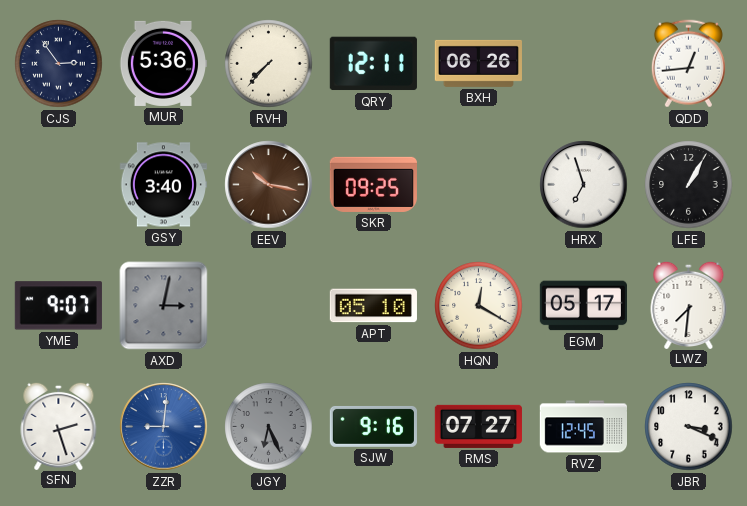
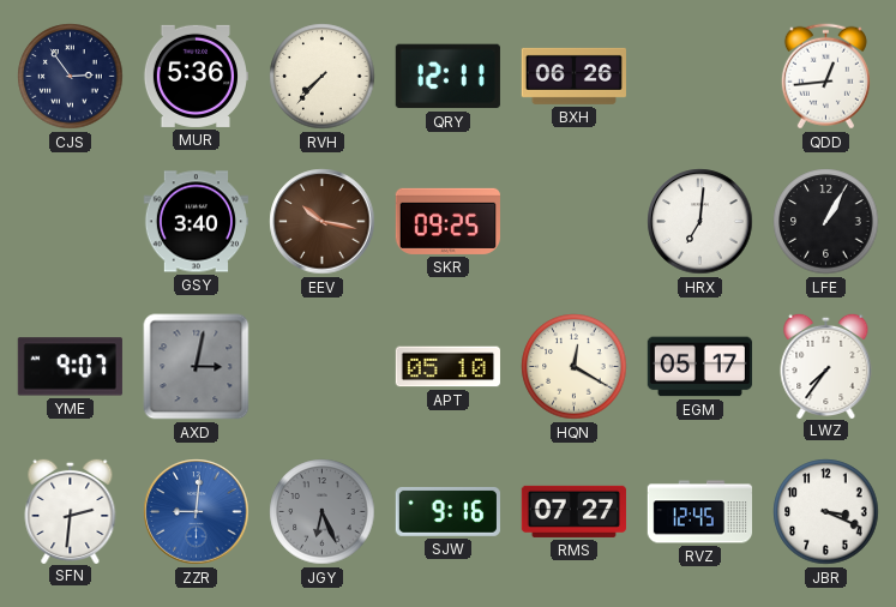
HRX: 6:57 -> 7:01
LWZ: 7:31 -> 7:36
SFN: 2:27 -> 2:31
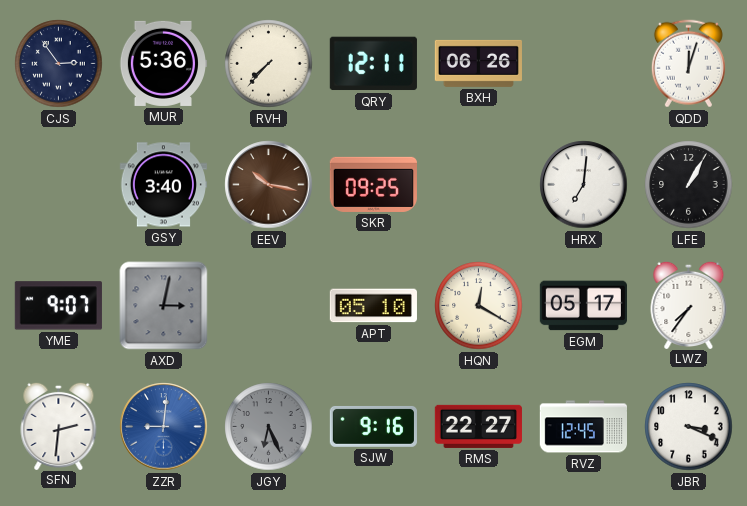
QDD: 12:44 -> 12:03
RMS: 07:27 -> 22:27
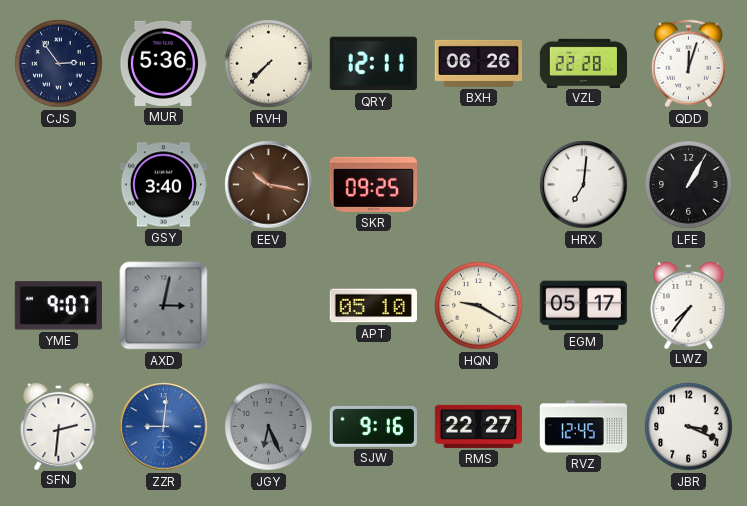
VZL: none -> 22:28
HQN: 12:20 -> 9:20
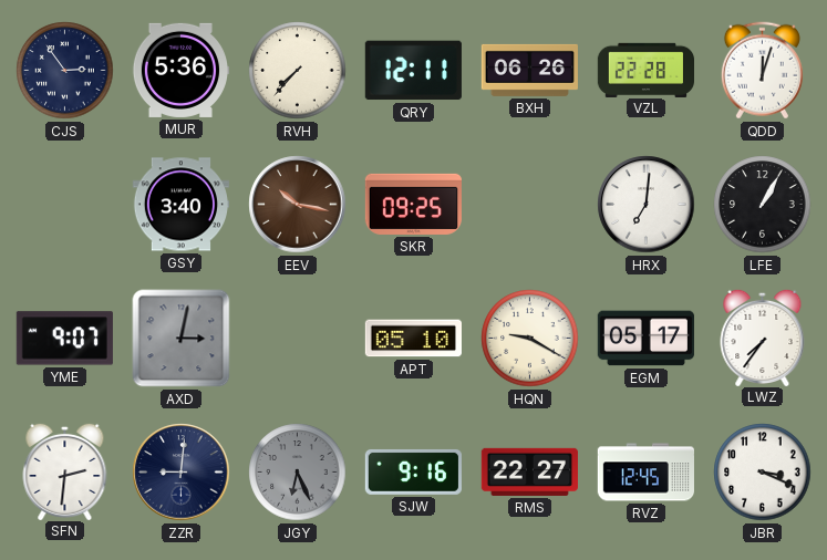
ZZR dial: blue -> navy
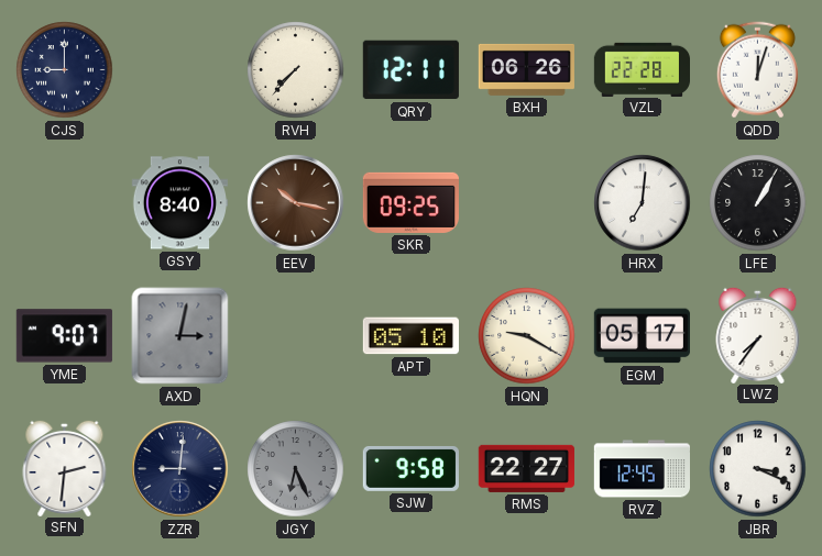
CJS: 2:54 -> 9:00
MUR: 5:36 -> none
GSY: 3:40 -> 8:40
SJW: 9:16 -> 9:58
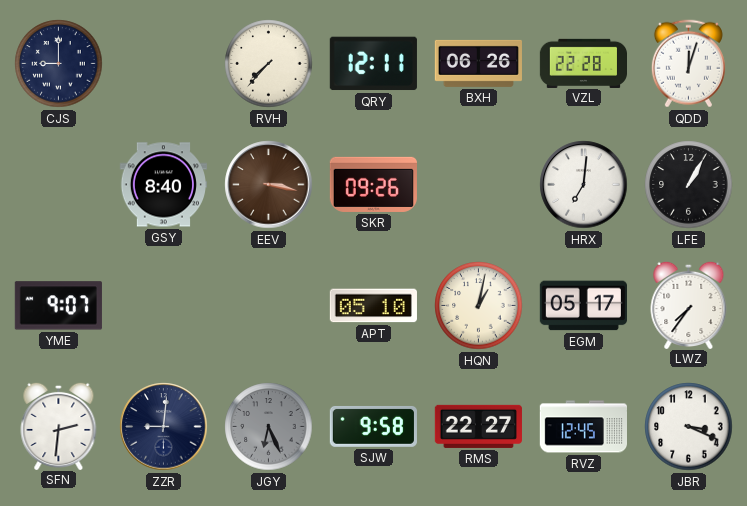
EEV: 10:17 -> 3:17
SKR: 09:25 -> 09:26
AXD: 3:02 -> none
HQN: 9:20 -> 1:02
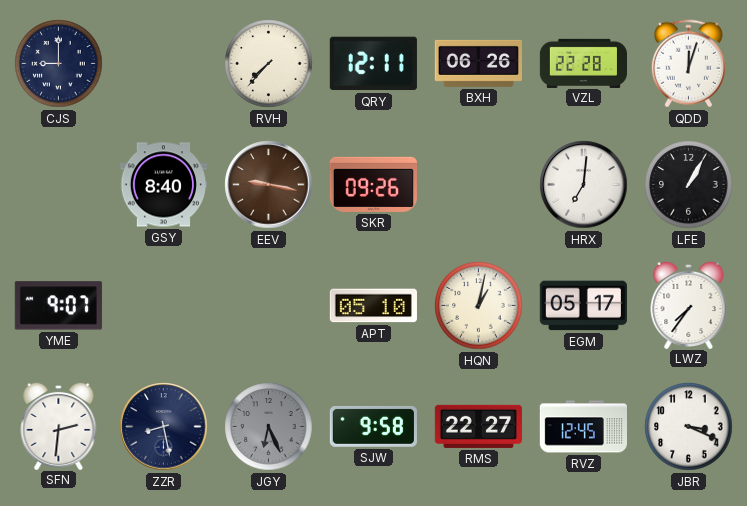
EEV: 3:17 -> 9:17
ZZR: 9:01 -> 8:28
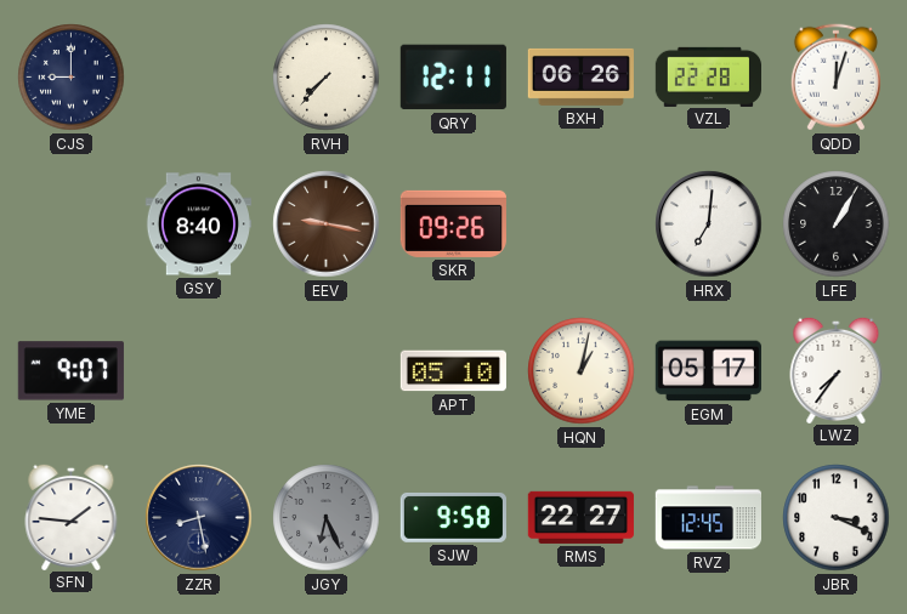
SFN: 2:31 -> 1:46
